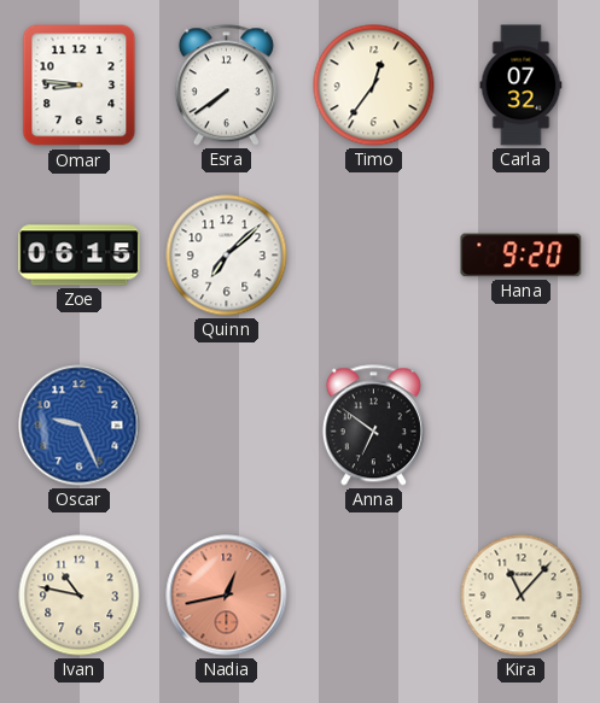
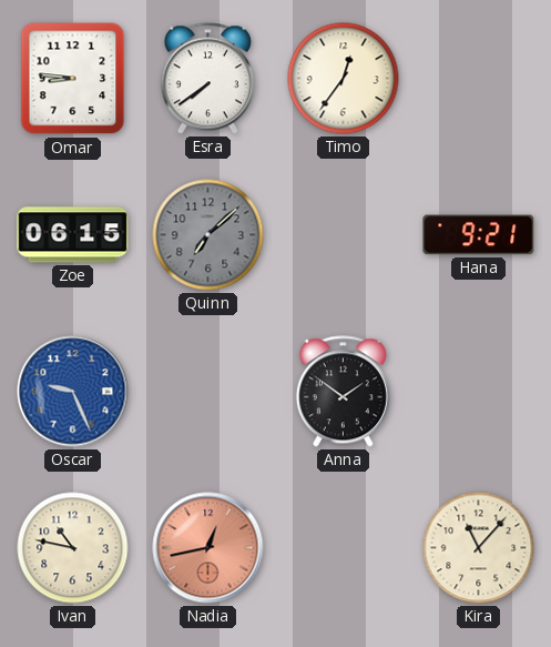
Carla: 07:32 -> none
Quinn dial: white -> grey
Hana: 9:20 -> 9:21
Anna: 6:51 -> 1:51
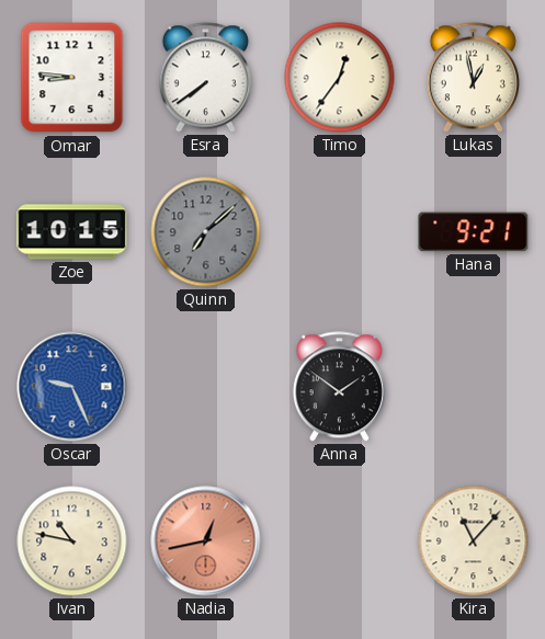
Lukas: none -> 12:58
Zoe: 06:15 -> 10:15
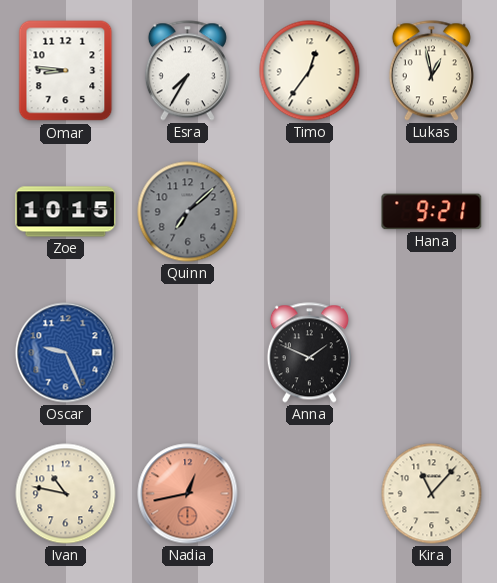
Esra: 7:39 -> 7:35
Anna: 1:51 -> 1:49
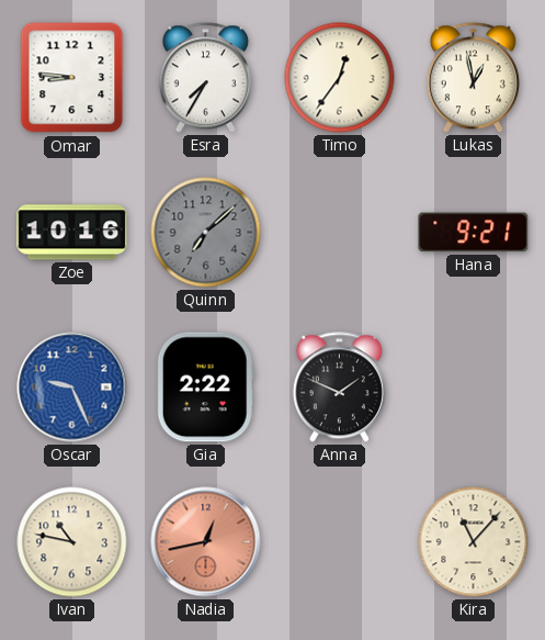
Zoe: 10:15 -> 10:16
Gia: none -> 2:22
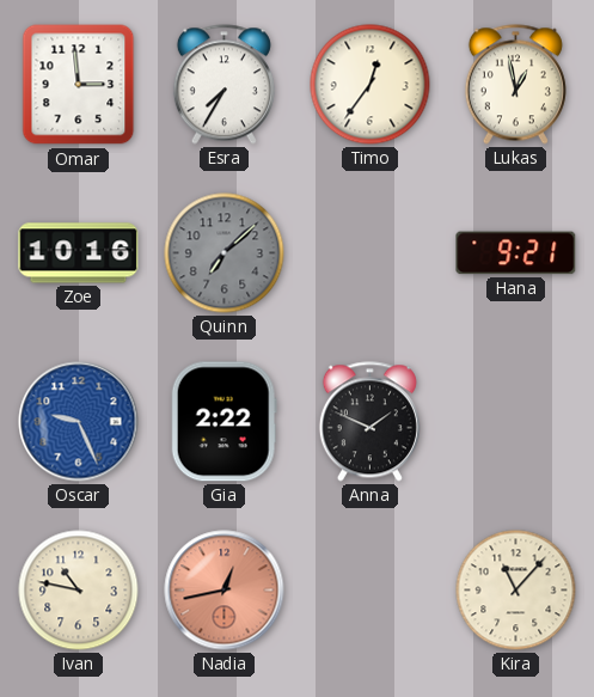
Omar: 8:46 -> 2:59
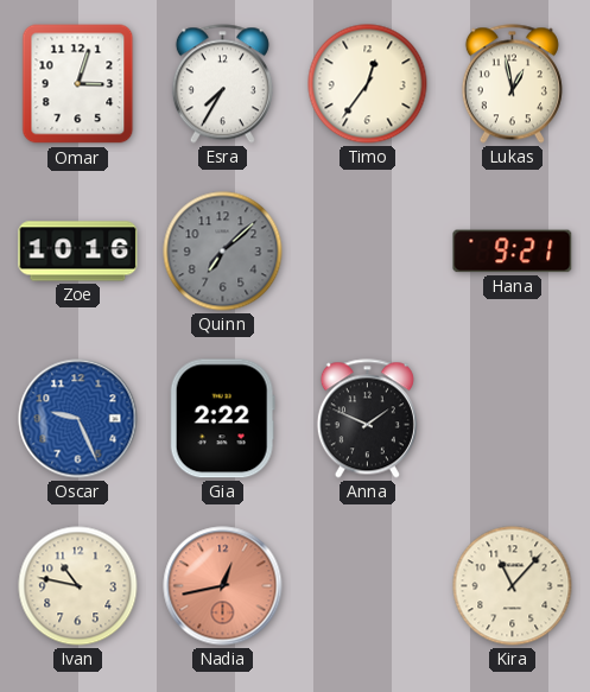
Omar: 2:59 -> 3:03
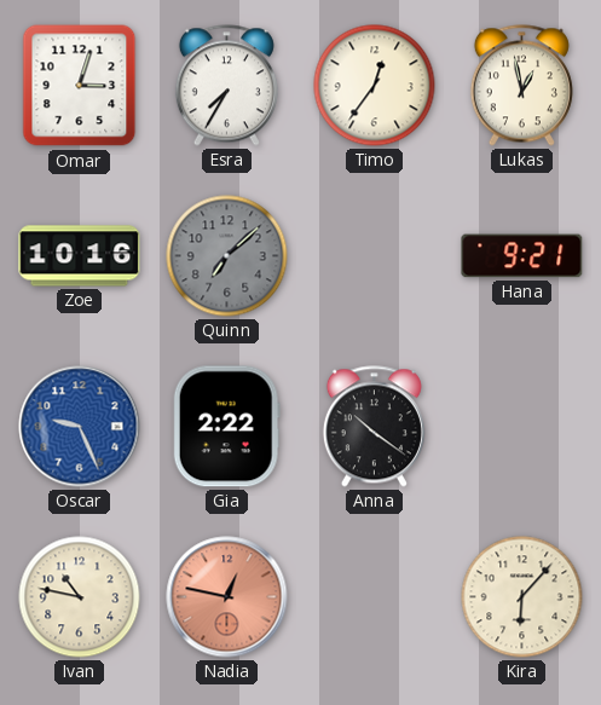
Anna: 1:49 -> 10:21
Nadia: 12:43 -> 12:47
Kira: 11:07 -> 6:07
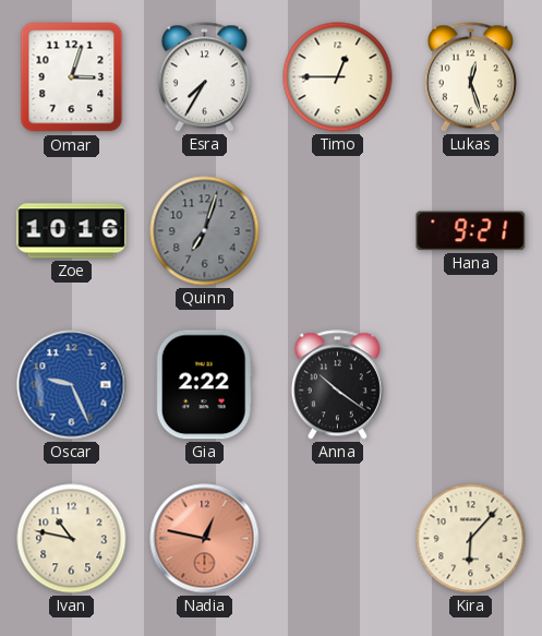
Timo: 12:36 -> 12:45
Lukas: 12:58 -> 12:27
Quinn: 7:08 -> 7:03
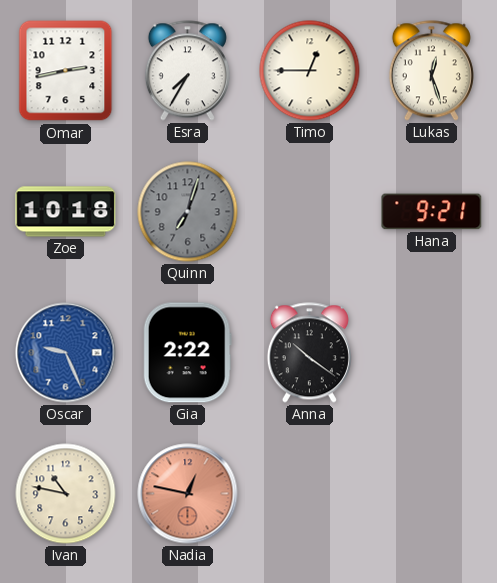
Omar: 3:03 -> 2:43
Zoe: 10:16 -> 10:18
Kira: 6:07 -> none
